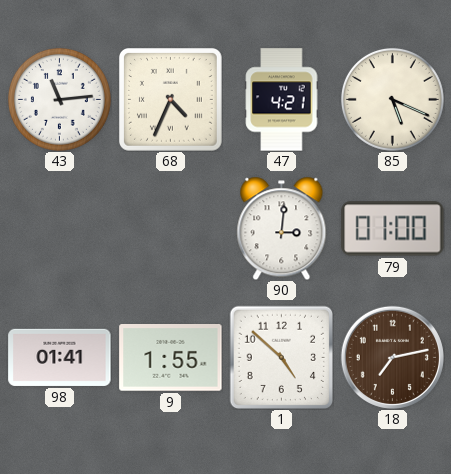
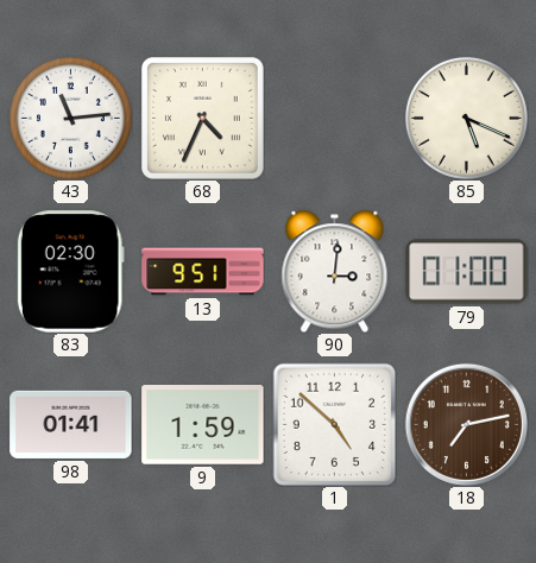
47: 4:21 -> none
83: none -> 02:30
13: none -> 9:51
9: 1:55 -> 1:59
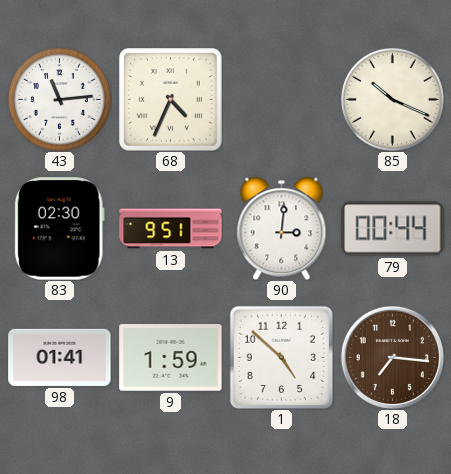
85: 5:19 -> 10:19
79: 01:00 -> 00:44
18: 7:13 -> 7:16
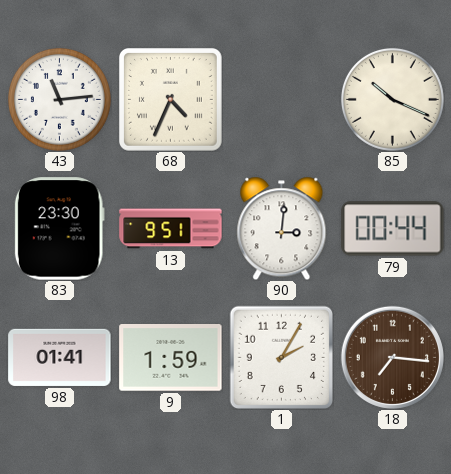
83: 02:30 -> 23:30
1: 4:52 -> 2:05
